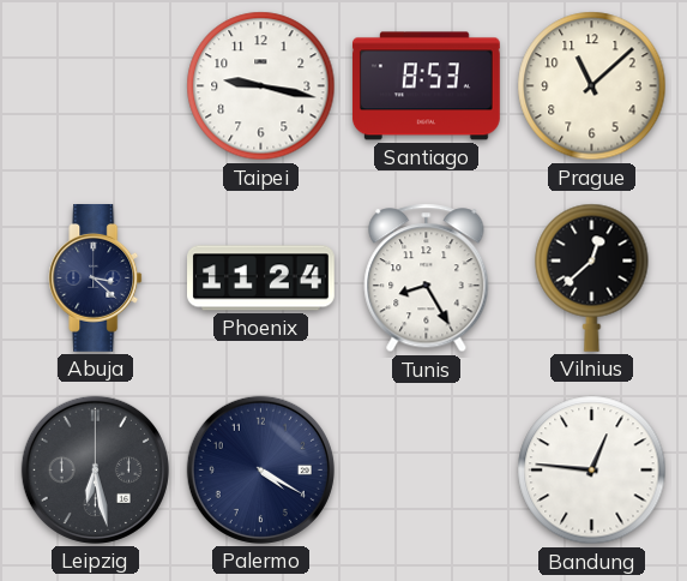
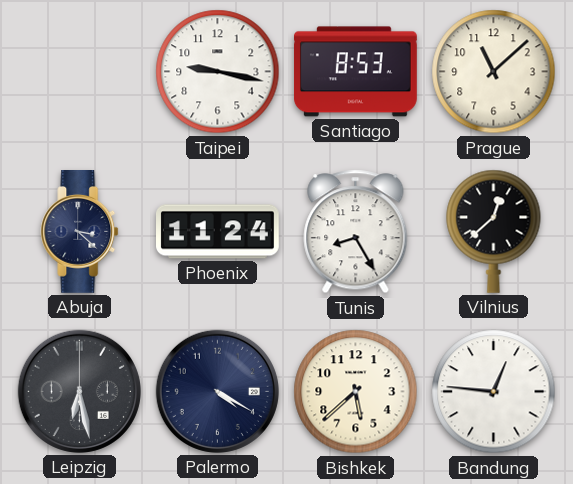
Bishkek: none -> 5:38
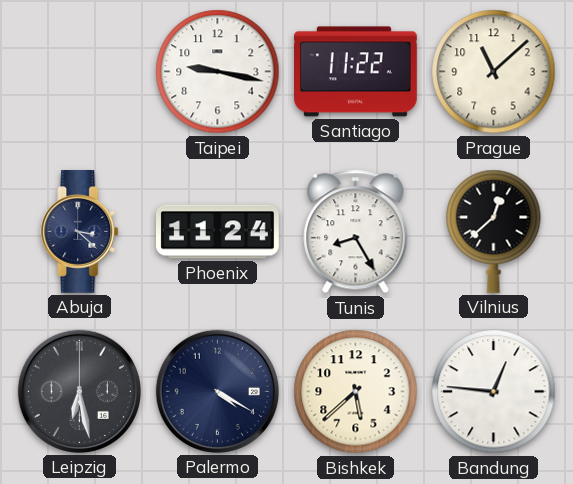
Santiago: 8:53 -> 11:22
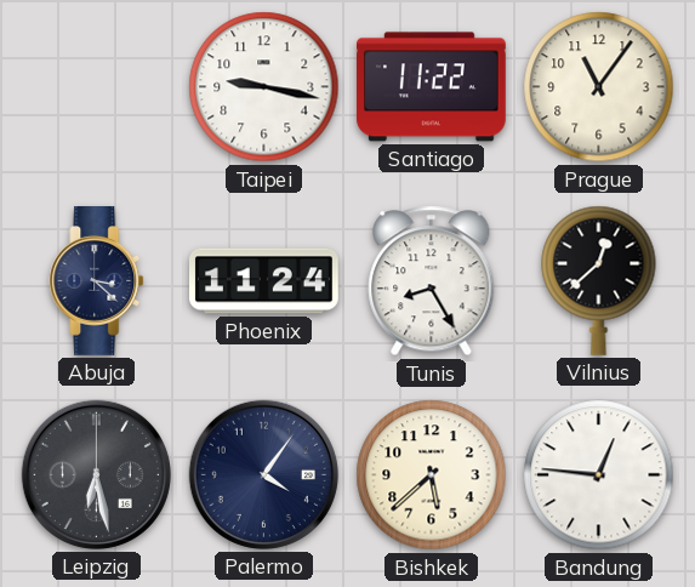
Prague: 11:08 -> 11:06
Palermo: 4:20 -> 4:06
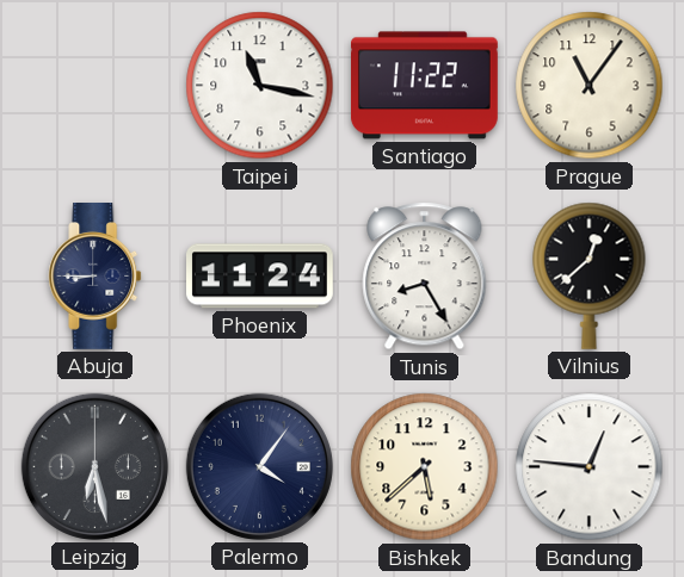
Taipei: 9:17 -> 11:17
Abuja: 3:22 -> 8:45
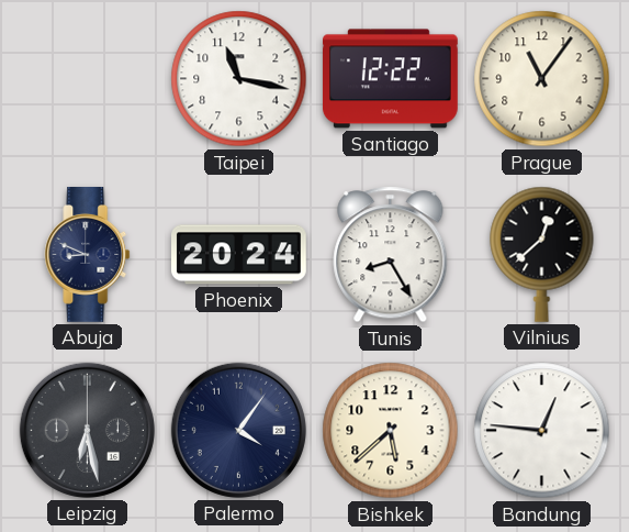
Santiago: 11:22 -> 12:22
Abuja: 8:45 -> 8:49
Phoenix: 11:24 -> 20:24
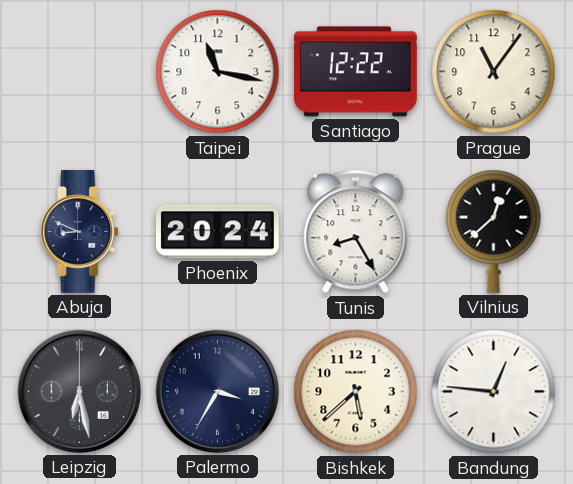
Palermo: 4:06 -> 3:35
